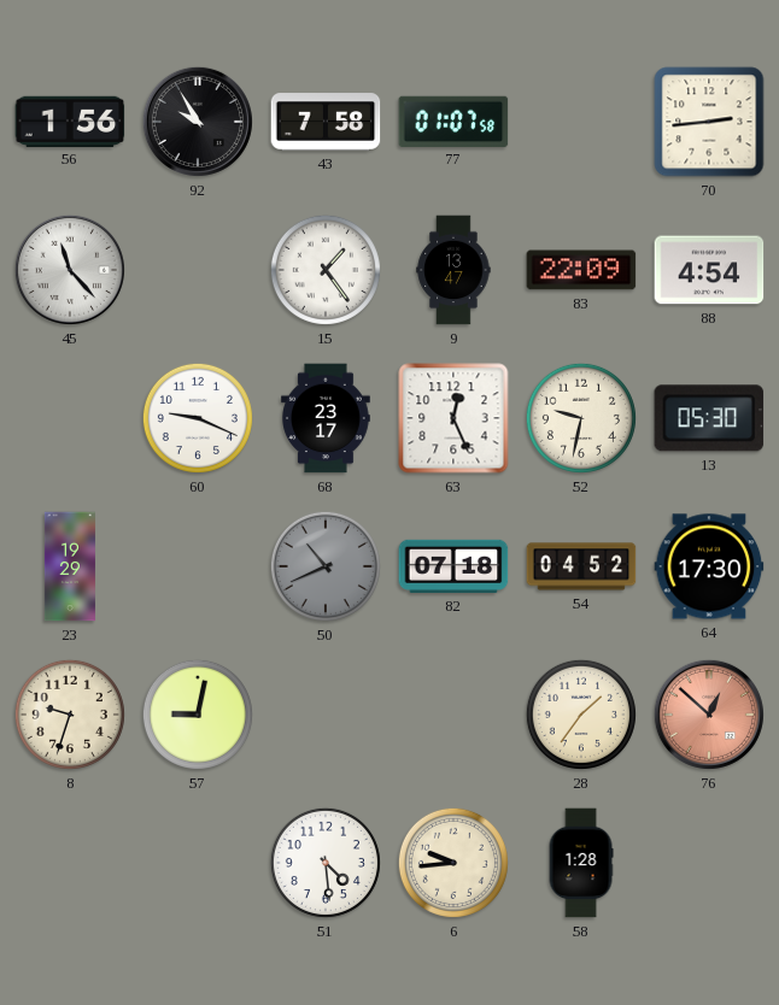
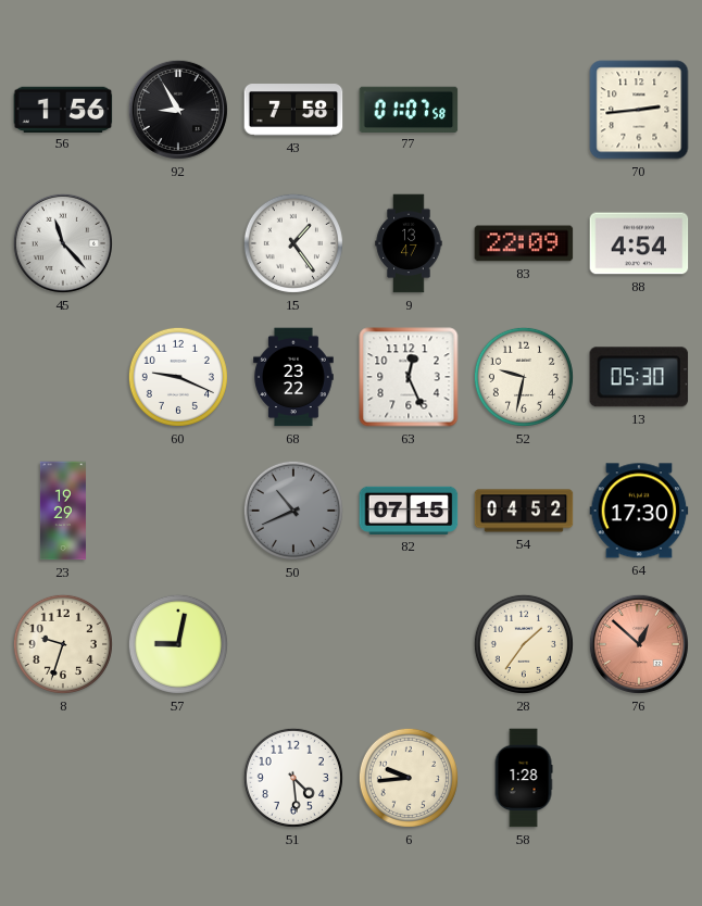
92: 9:55 -> 8:55
68: 23:17 -> 23:22
82: 07:18 -> 07:15
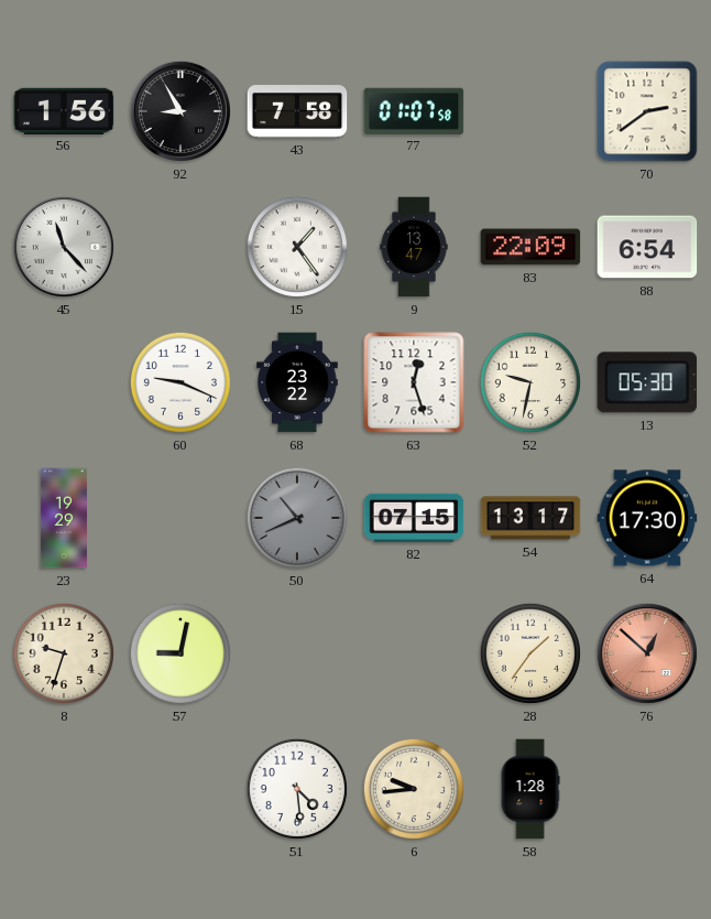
70: 2:44 -> 2:39
88: 4:54 -> 6:54
63: 12:26 -> 12:27
54: 04:52 -> 13:17
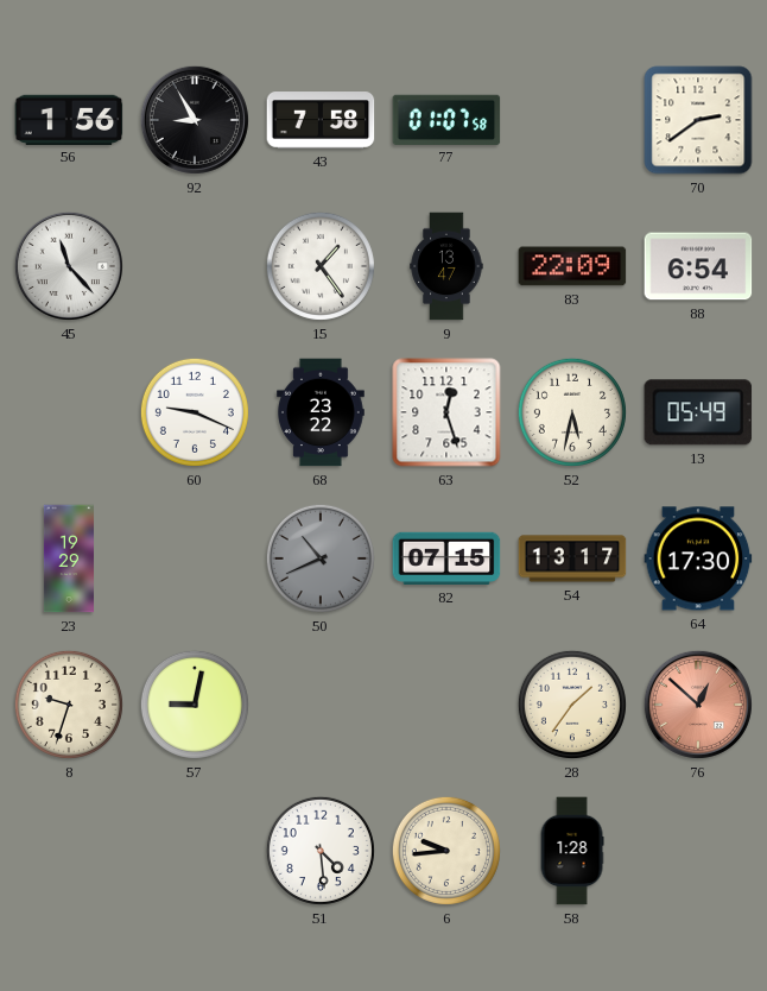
52: 9:32 -> 5:32
13: 05:30 -> 05:49
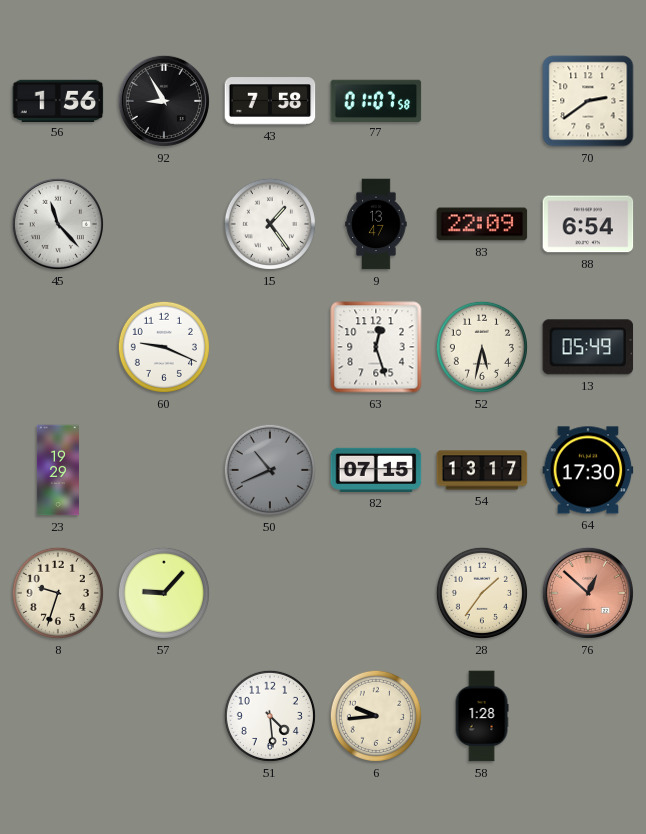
68: 23:22 -> none
57: 9:02 -> 9:07
